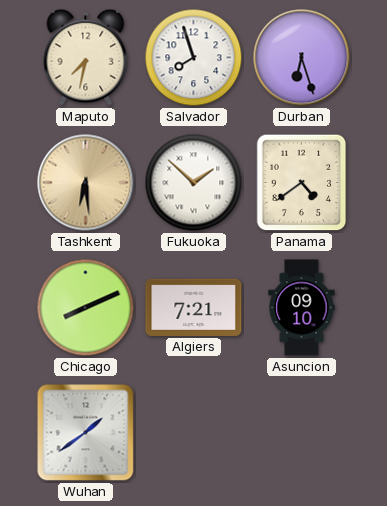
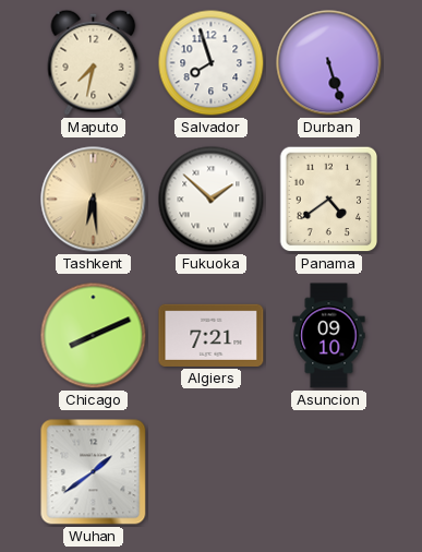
Durban: 6:27 -> 5:27
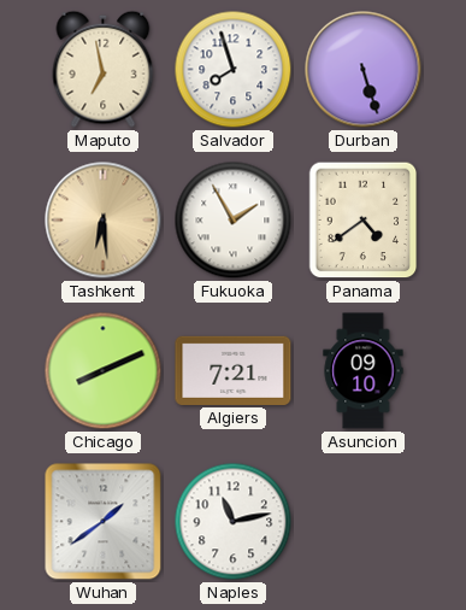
Maputo: 7:32 -> 6:58
Fukuoka: 1:52 -> 1:55
Naples: none -> 11:13
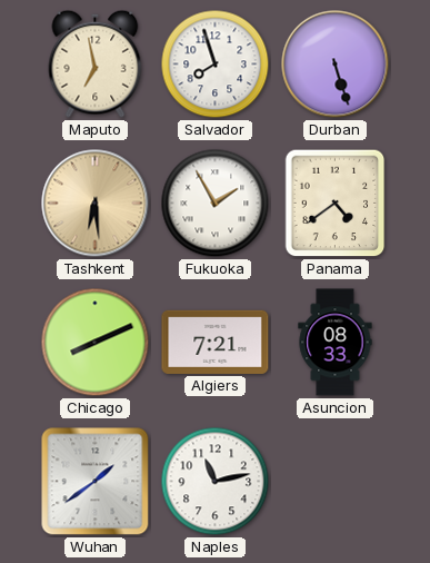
Asuncion: 09:10 -> 08:33
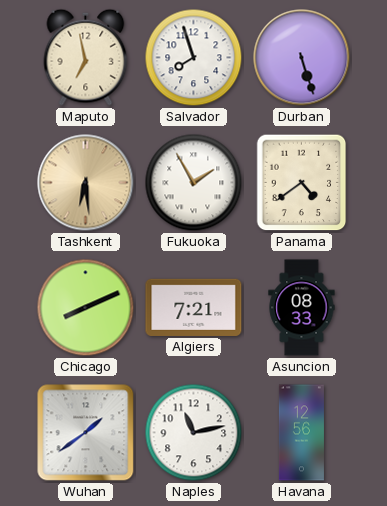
Havana: none -> 12:56
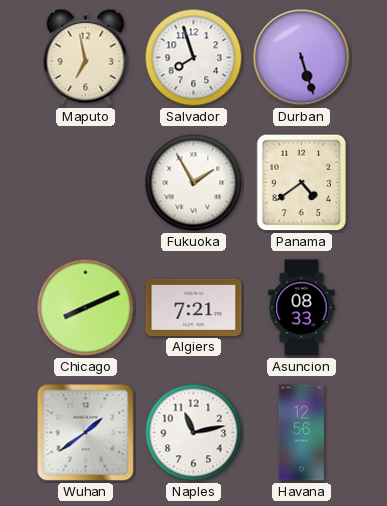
Tashkent: 6:29 -> none
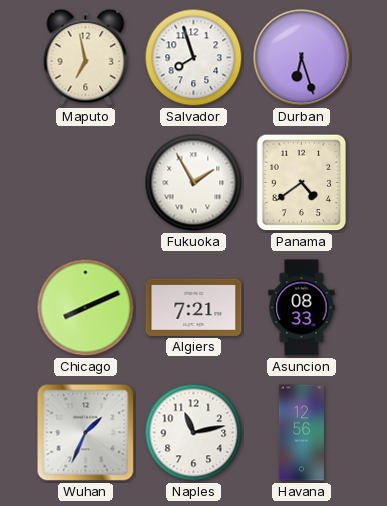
Durban: 5:27 -> 6:27
Wuhan: 1:39 -> 1:34
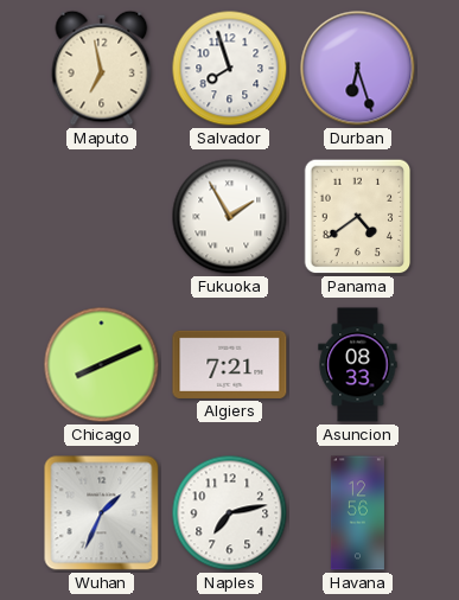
Naples: 11:13 -> 7:13
